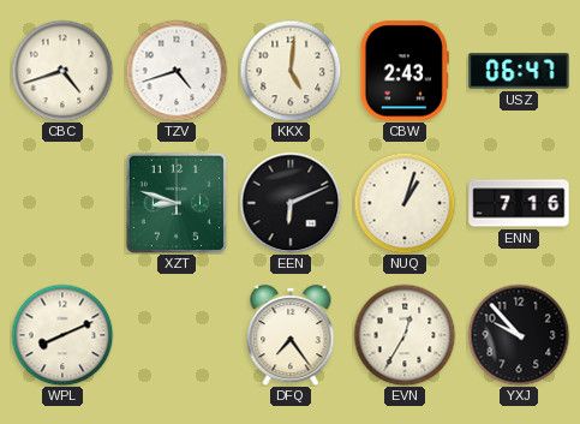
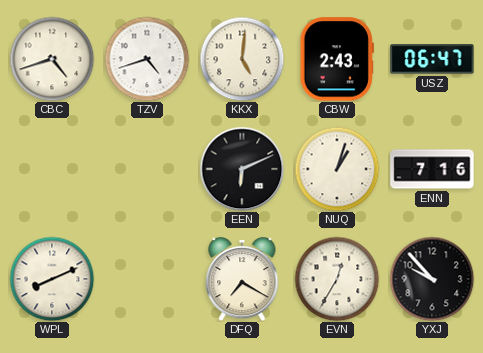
XZT: 8:48 -> none
DFQ: 7:24 -> 7:20
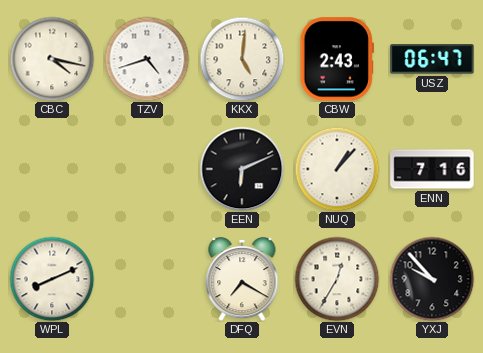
CBC: 4:42 -> 4:17
NUQ: 1:03 -> 1:07
